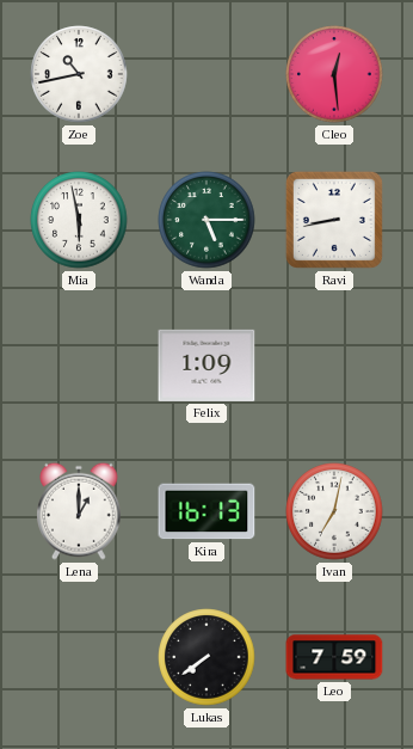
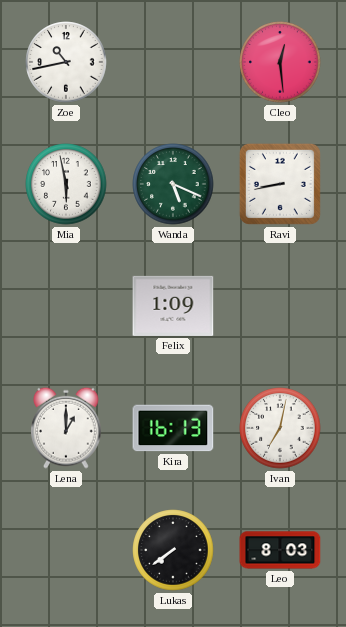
Wanda: 5:15 -> 5:19
Leo: 7:59 -> 8:03
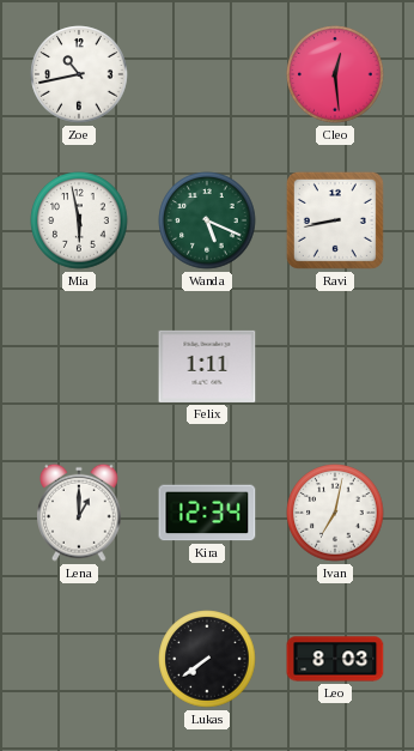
Felix: 1:09 -> 1:11
Kira: 16:13 -> 12:34
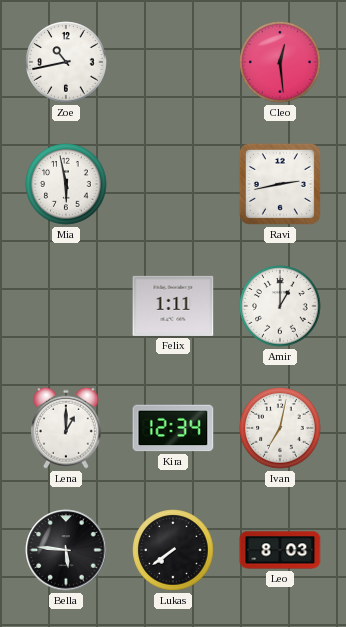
Wanda: 5:19 -> none
Ravi: 8:43 -> 2:43
Amir: none -> 1:00
Bella: none -> 5:46
